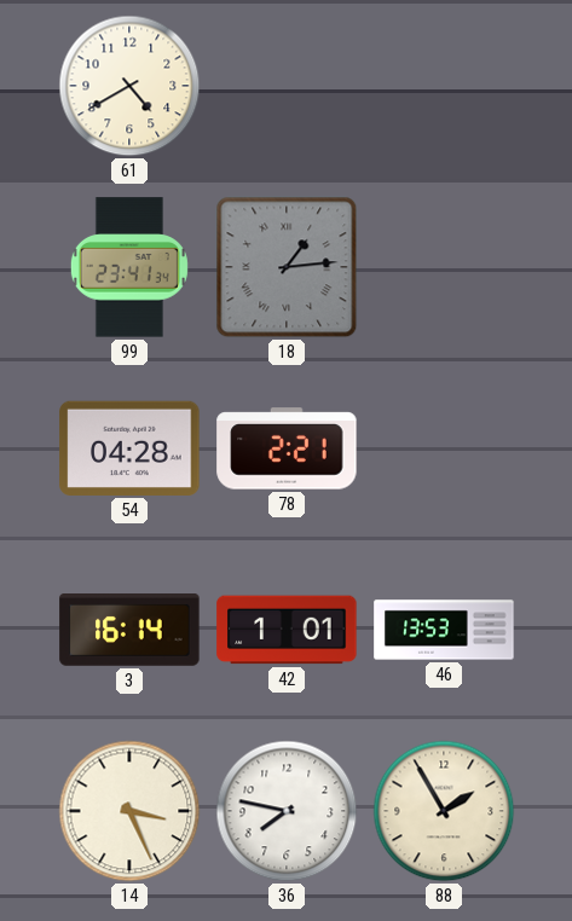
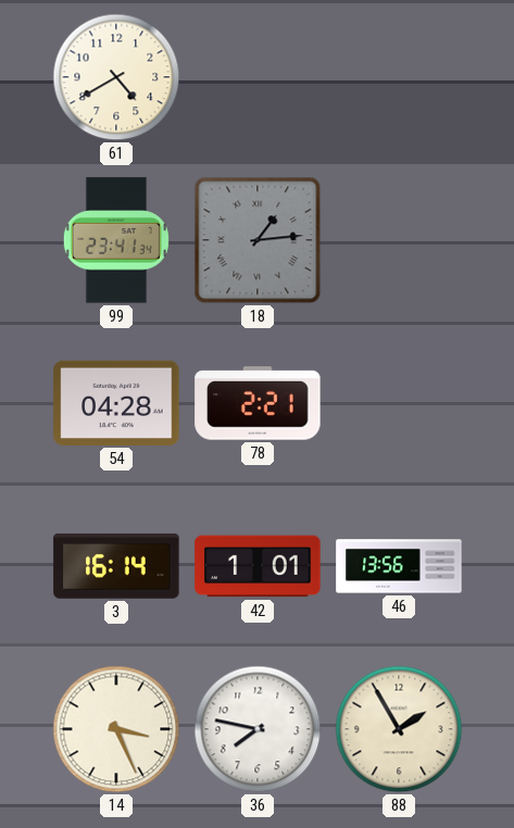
46: 13:53 -> 13:56
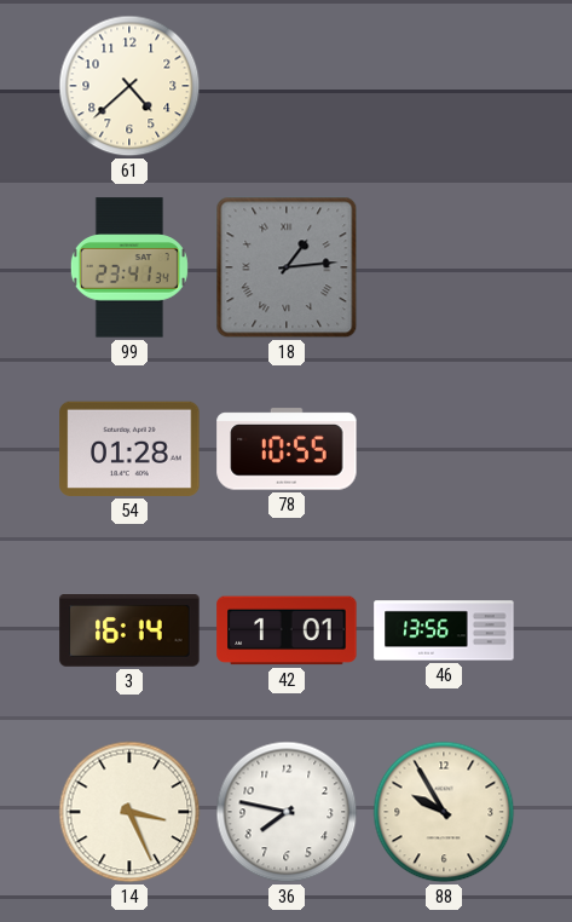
61: 4:40 -> 4:38
54: 04:28 -> 01:28
78: 2:21 -> 10:55
88: 1:55 -> 9:55
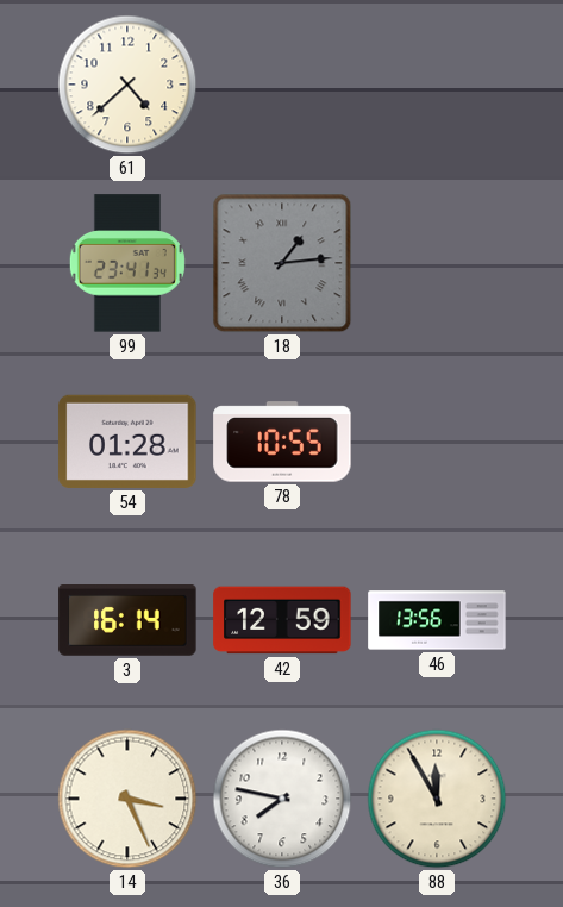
42: 1:01 -> 12:59
88: 9:55 -> 11:55
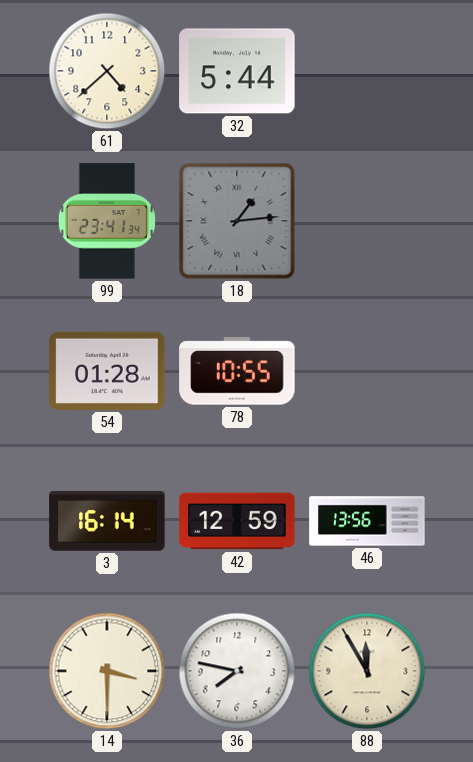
32: none -> 5:44
14: 3:26 -> 3:30
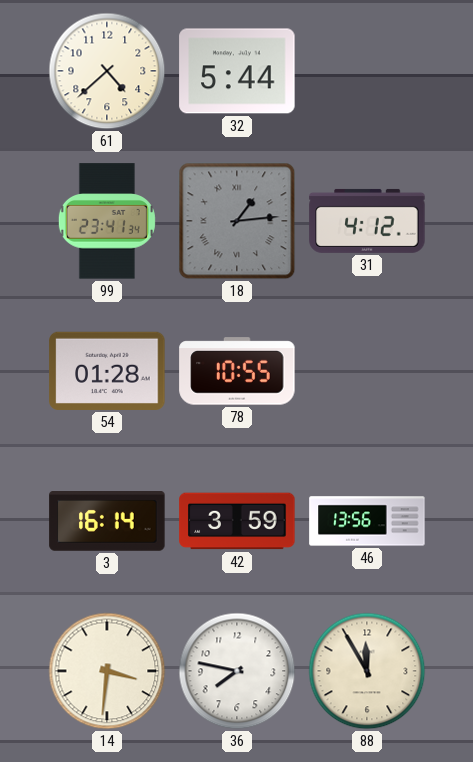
31: none -> 4:12
42: 12:59 -> 3:59
14: 3:30 -> 3:31
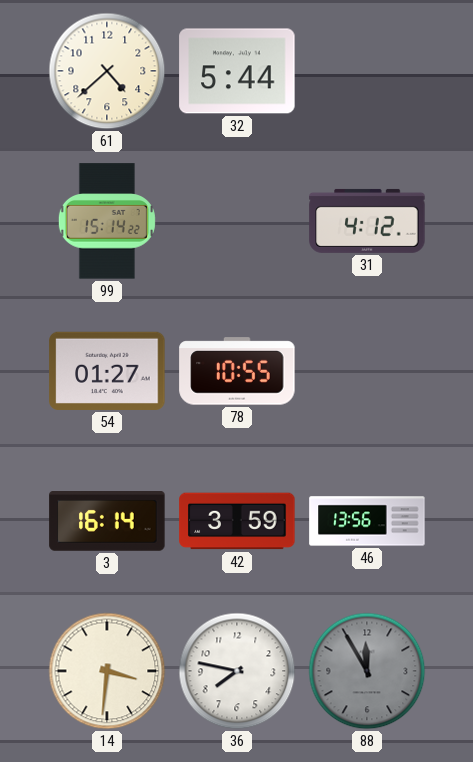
99: 23:41 -> 15:14
18: 1:14 -> none
54: 01:28 -> 01:27
88 dial: cream -> grey
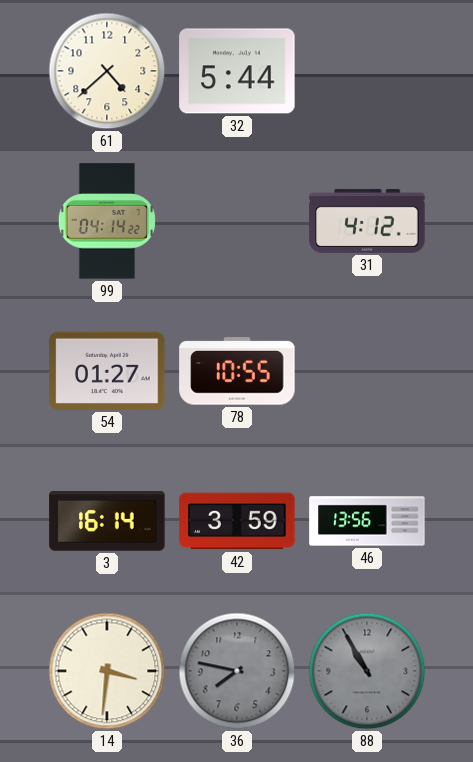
99: 15:14 -> 04:14
36 dial: white -> grey
88: 11:55 -> 10:55
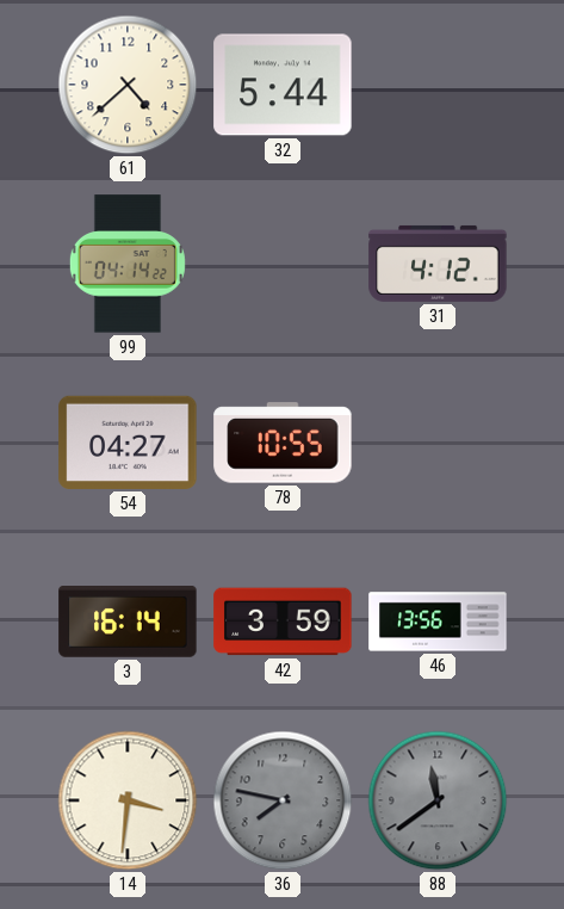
54: 01:27 -> 04:27
88: 10:55 -> 11:39
